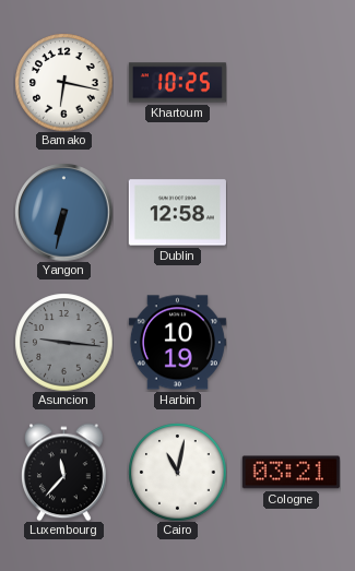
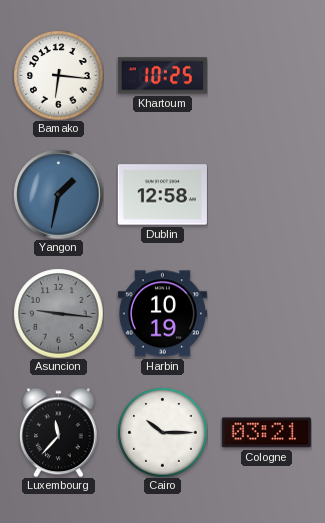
Bamako: 6:17 -> 6:16
Yangon: 6:32 -> 1:32
Cairo: 11:02 -> 10:15
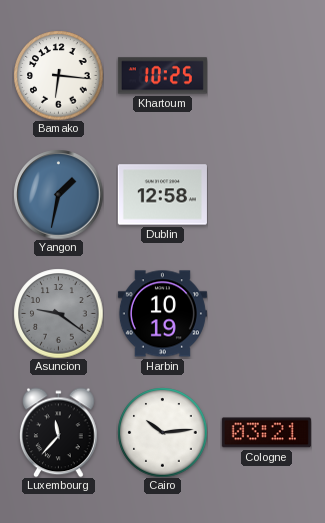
Asuncion: 9:16 -> 9:21
Cairo: 10:15 -> 10:14
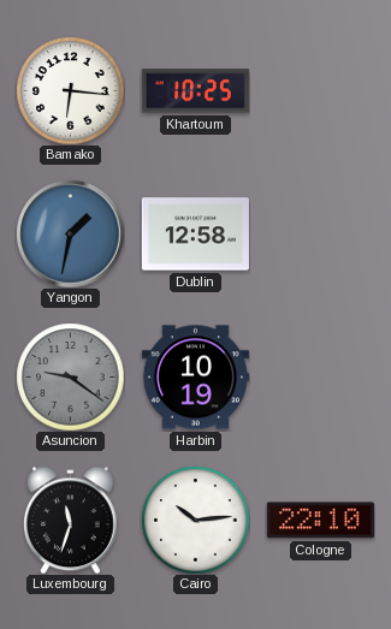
Luxembourg: 11:37 -> 11:33
Cologne: 03:21 -> 22:10
